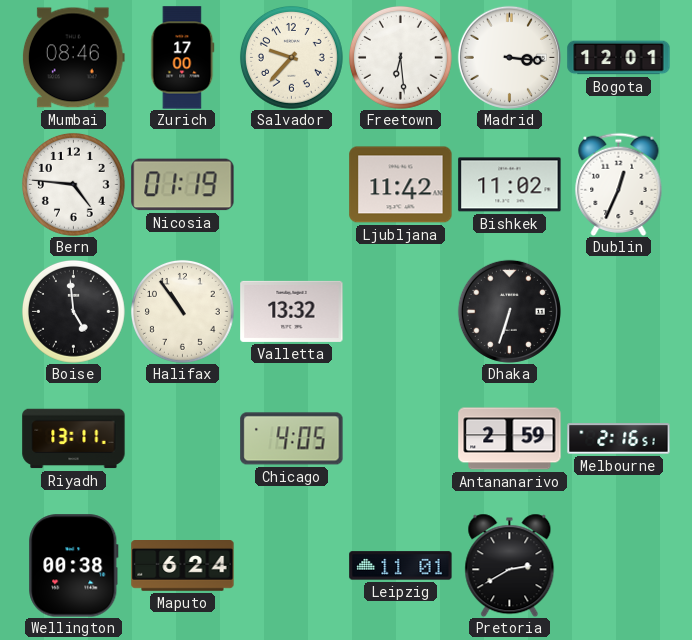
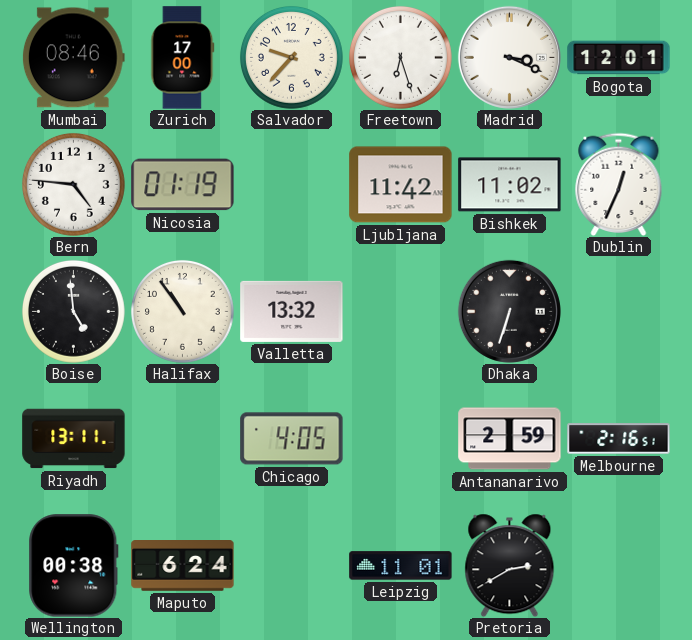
Freetown: 6:29 -> 6:27
Madrid: 3:16 -> 3:19
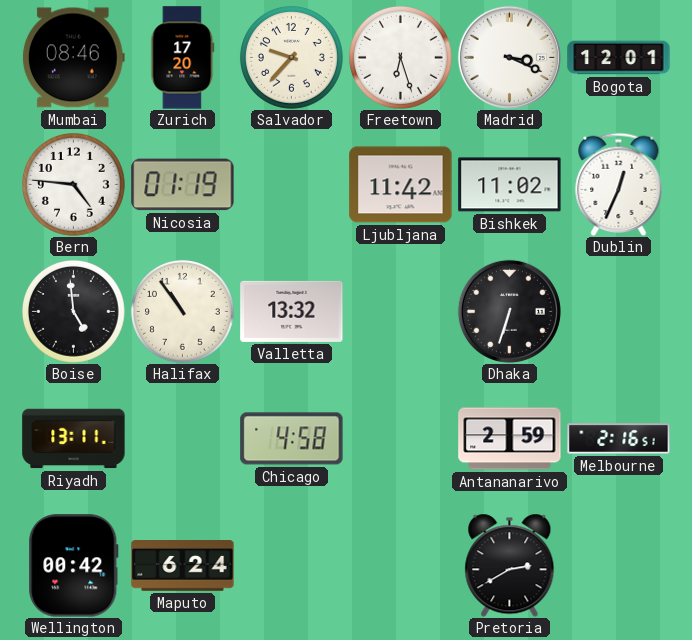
Zurich: 17:00 -> 17:20
Chicago: 4:05 -> 4:58
Wellington: 00:38 -> 00:42
Leipzig: 11:01 -> none
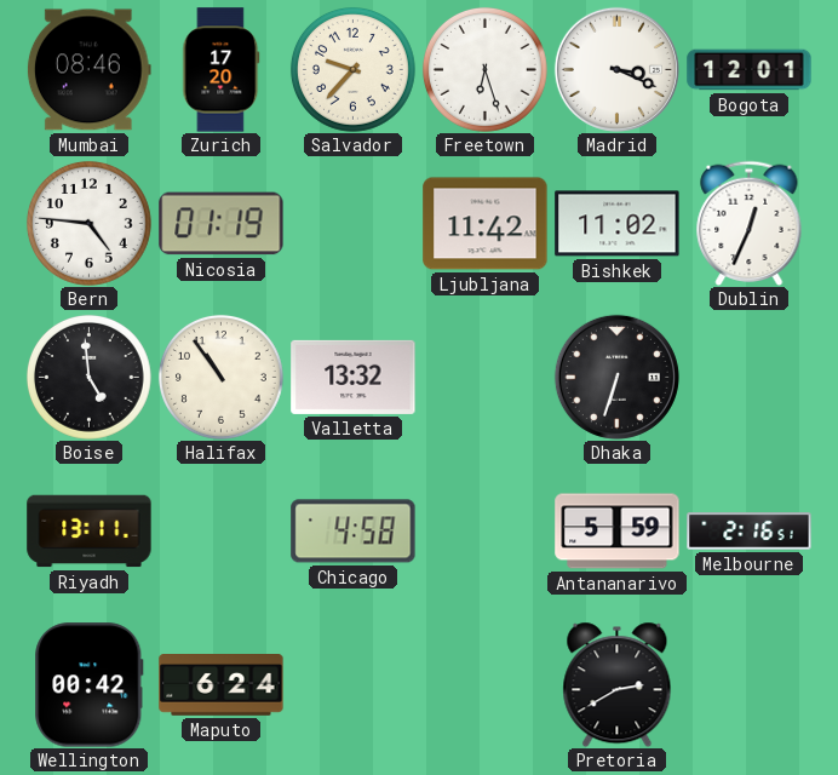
Antananarivo: 2:59 -> 5:59
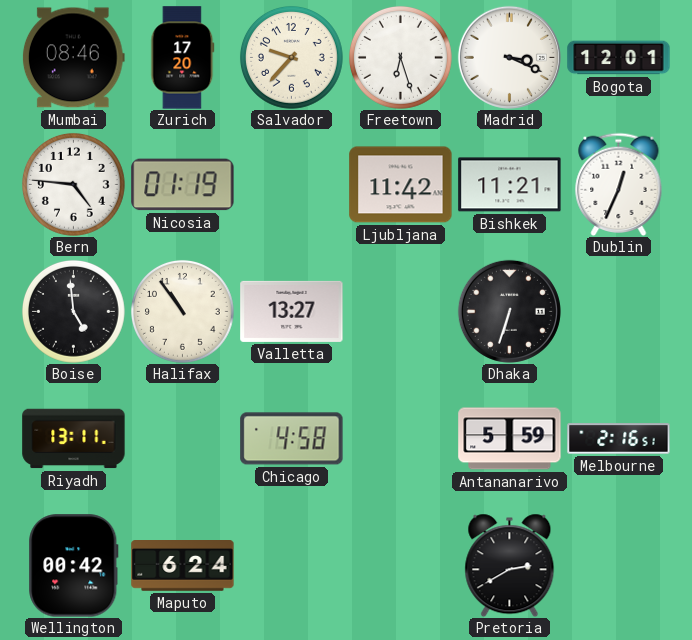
Bishkek: 11:02 -> 11:21
Valletta: 13:32 -> 13:27
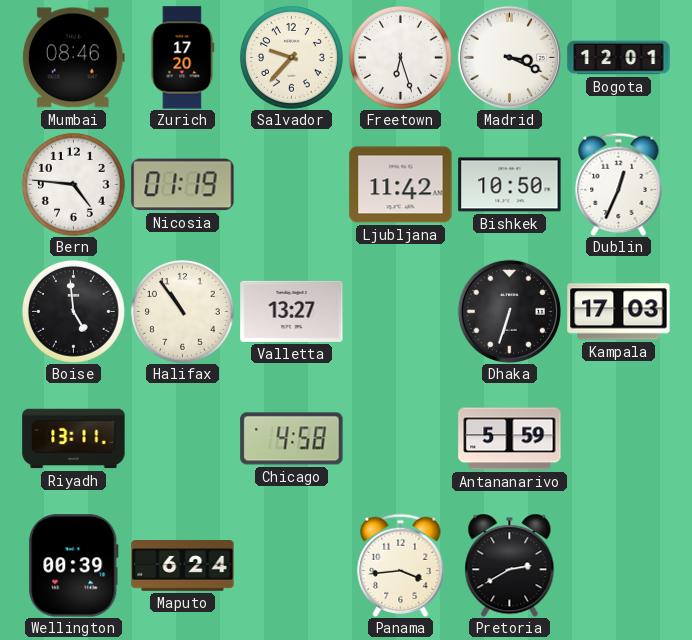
Bishkek: 11:21 -> 10:50
Kampala: none -> 17:03
Melbourne: 2:16 -> none
Wellington: 00:42 -> 00:39
Panama: none -> 3:44
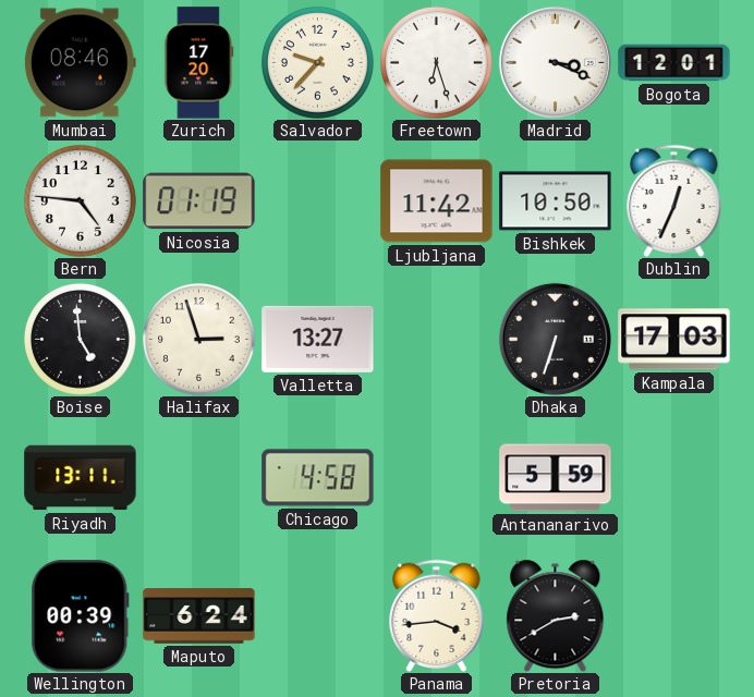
Halifax: 10:54 -> 2:57
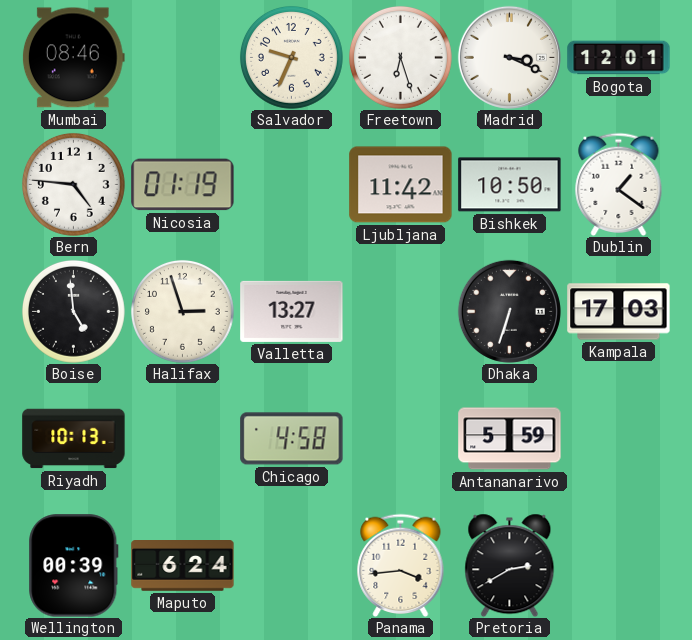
Zurich: 17:20 -> none
Salvador: 9:37 -> 9:34
Dublin: 12:34 -> 1:21
Riyadh: 13:11 -> 10:13
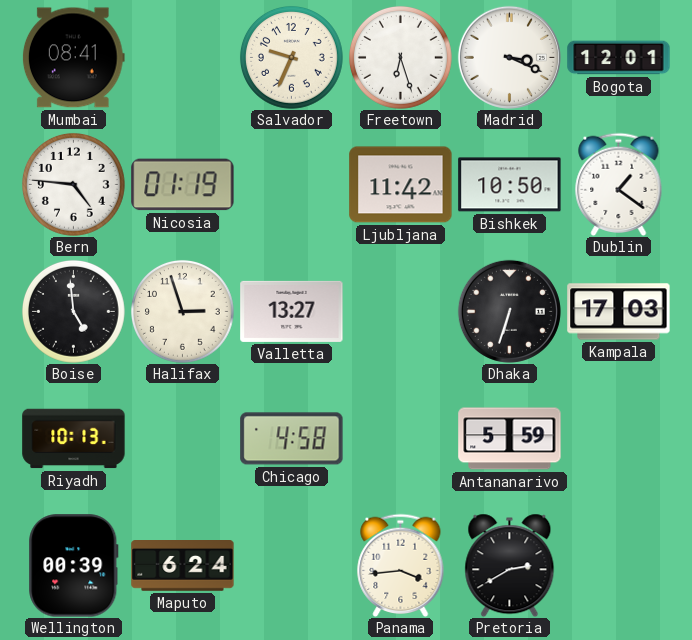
Mumbai: 08:46 -> 08:41
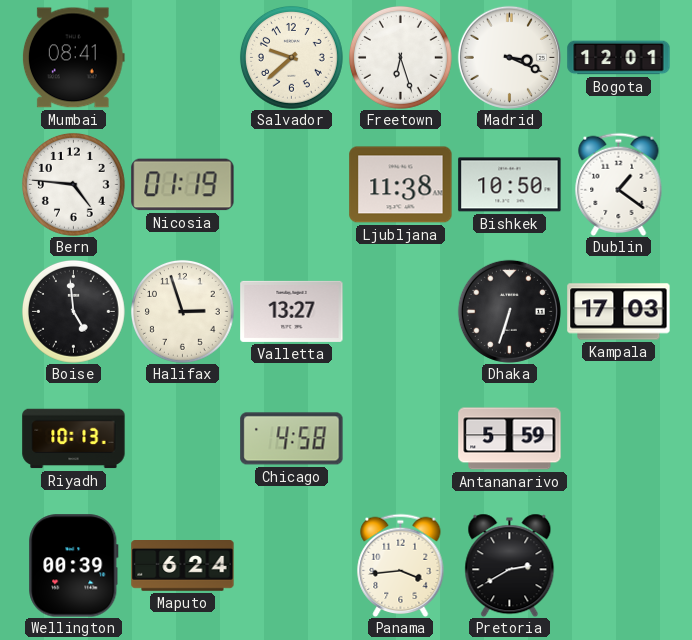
Salvador: 9:34 -> 9:38
Ljubljana: 11:42 -> 11:38
